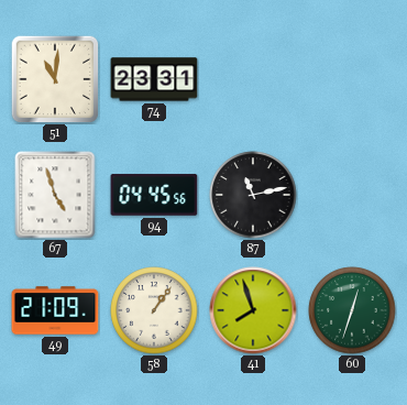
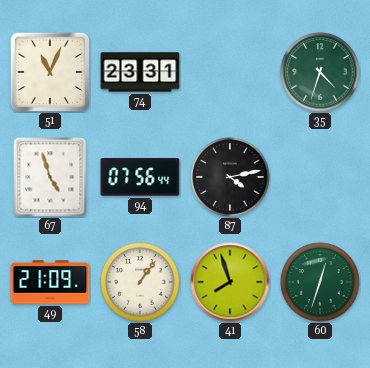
51: 11:01 -> 11:04
35: none -> 4:33
94: 04:45 -> 07:56
87: 11:13 -> 4:13
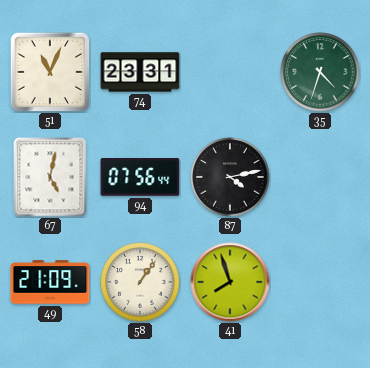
67: 4:57 -> 5:02
60: 12:33 -> none
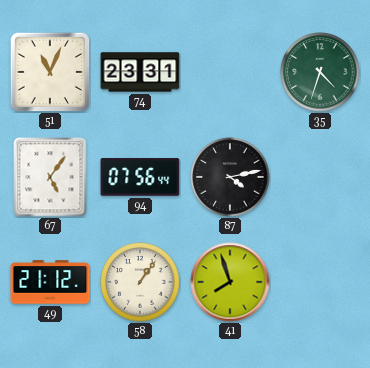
67: 5:02 -> 5:06
49: 21:09 -> 21:12
